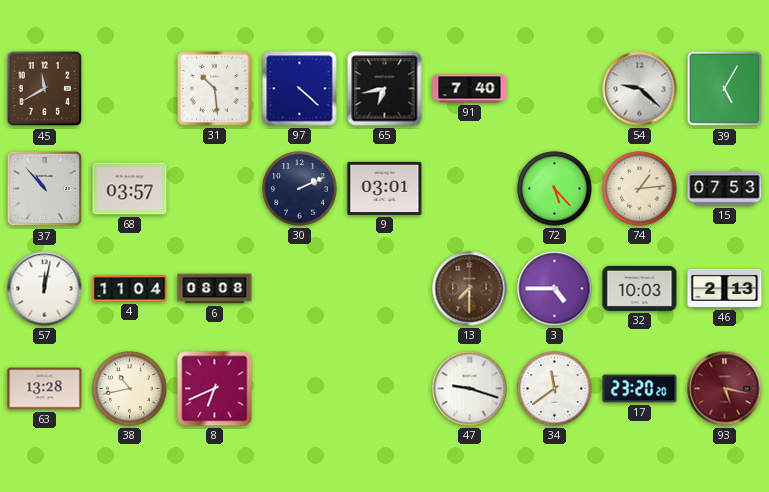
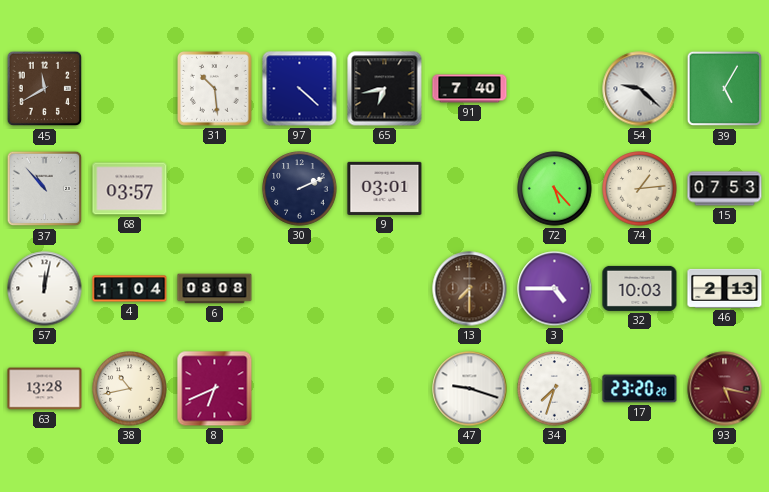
34: 11:39 -> 7:33
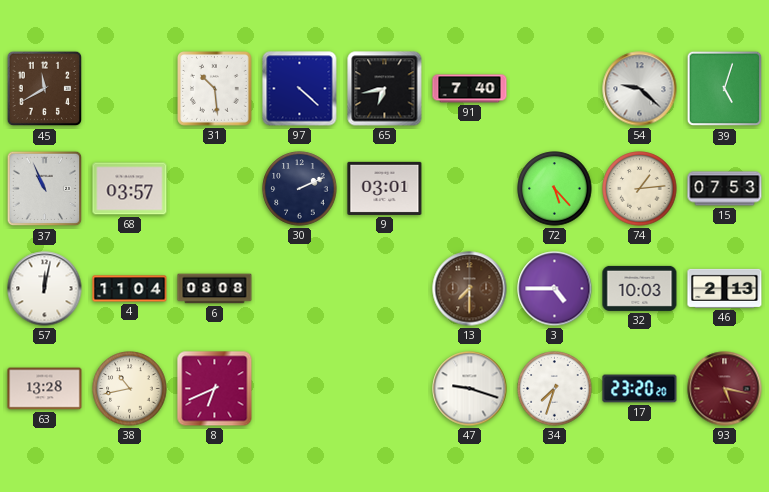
39: 5:05 -> 5:03
37: 10:53 -> 10:56
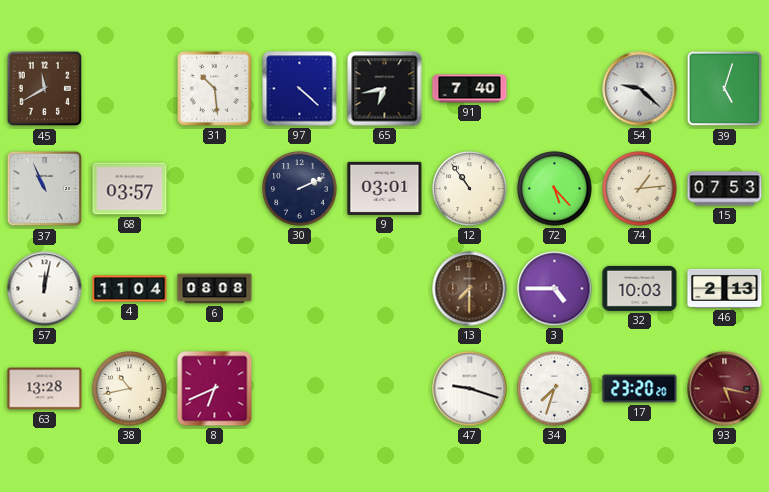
12: none -> 10:54
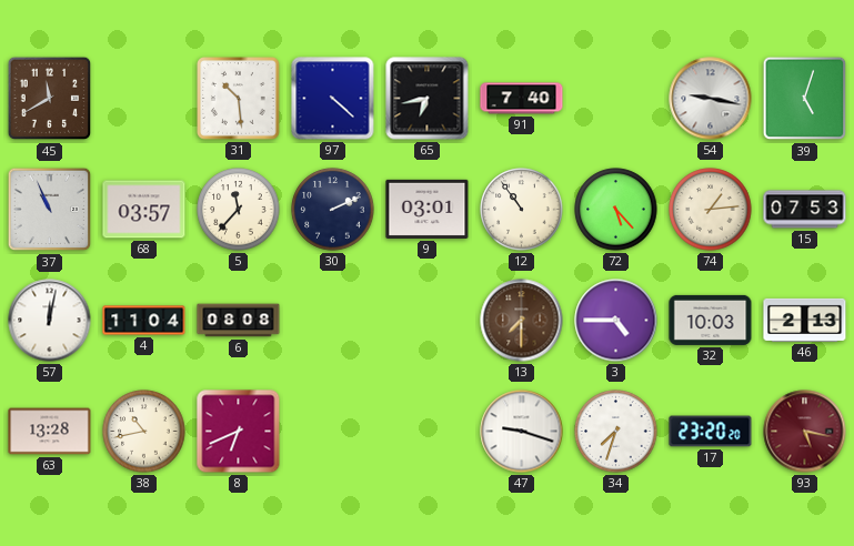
54: 9:22 -> 9:17
5: none -> 11:37
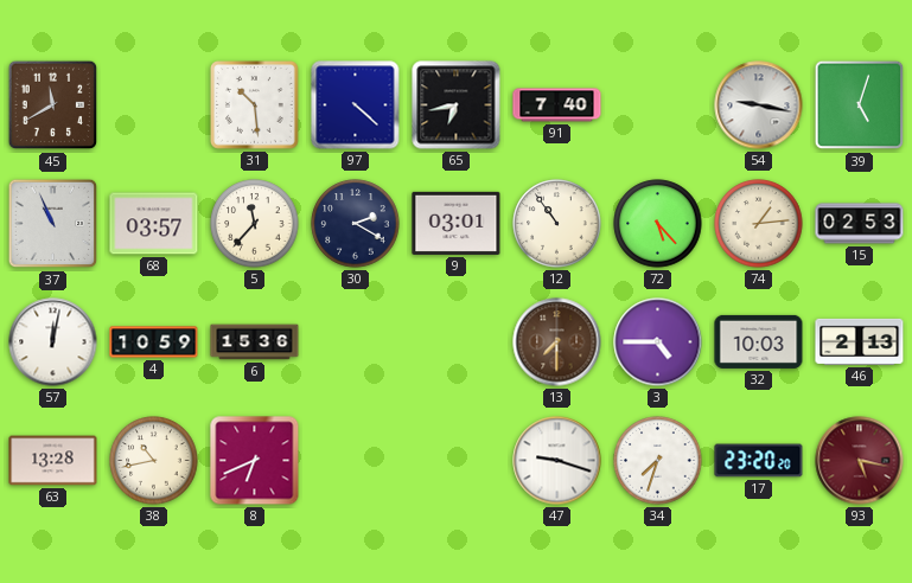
30: 2:11 -> 2:20
15: 07:53 -> 02:53
4: 11:04 -> 10:59
6: 08:08 -> 15:36
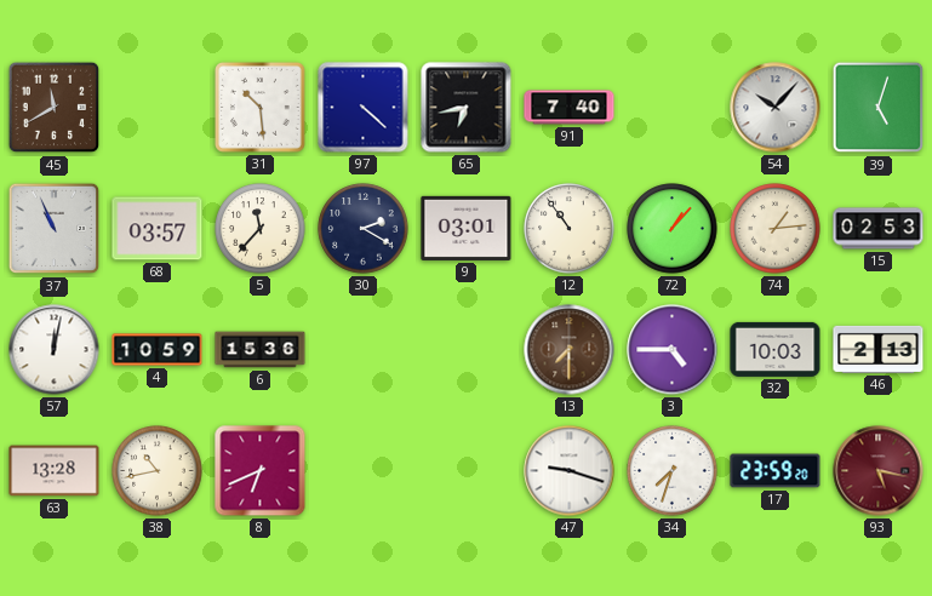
54: 9:17 -> 10:07
72: 5:23 -> 1:07
17: 23:20 -> 23:59
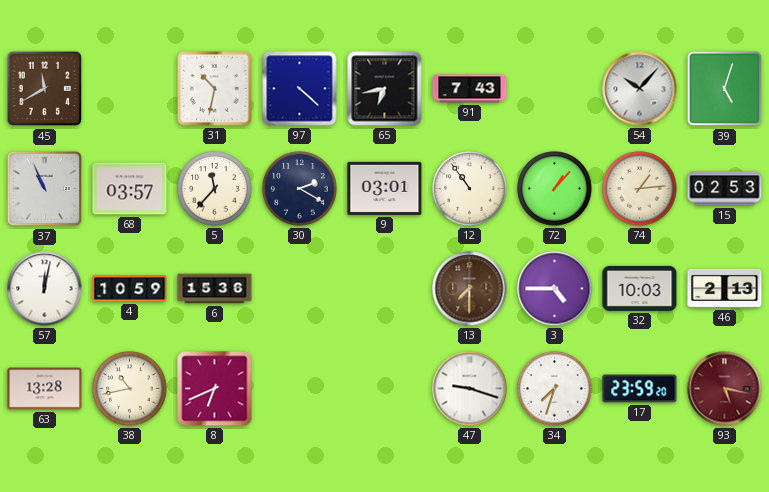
31: 10:29 -> 10:32
91: 7:40 -> 7:43
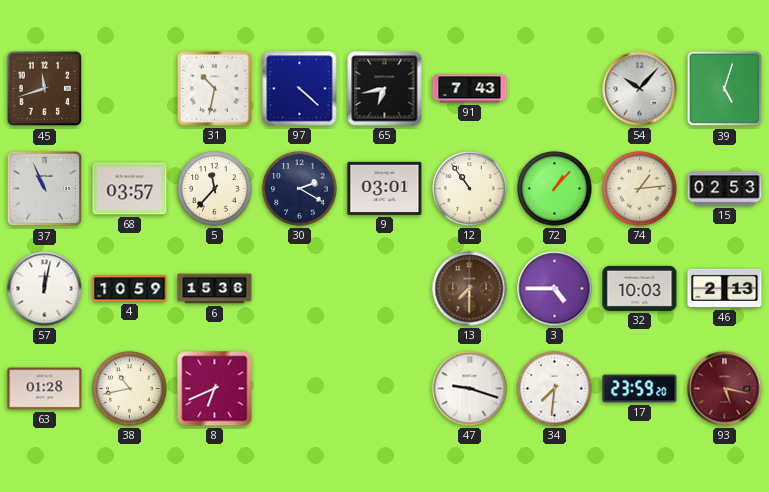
45: 11:40 -> 11:42
63: 13:28 -> 01:28
34: 7:33 -> 7:31
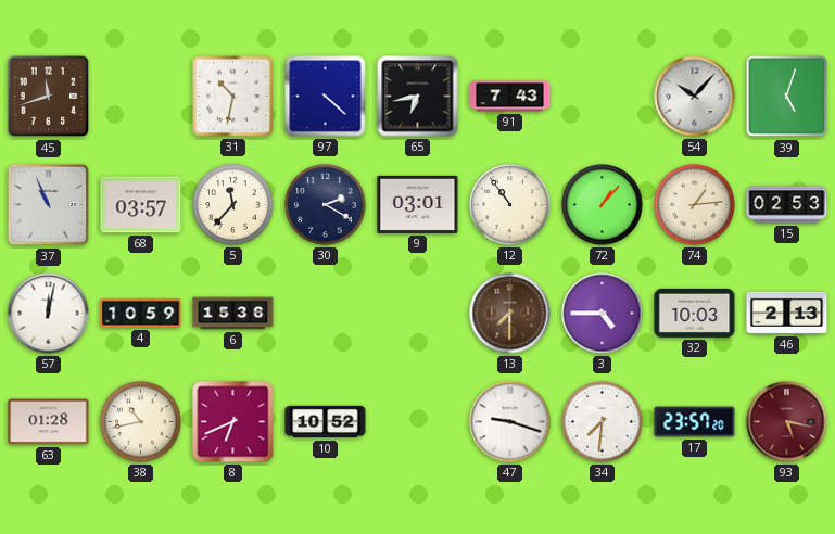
10: none -> 10:52
17: 23:59 -> 23:57
